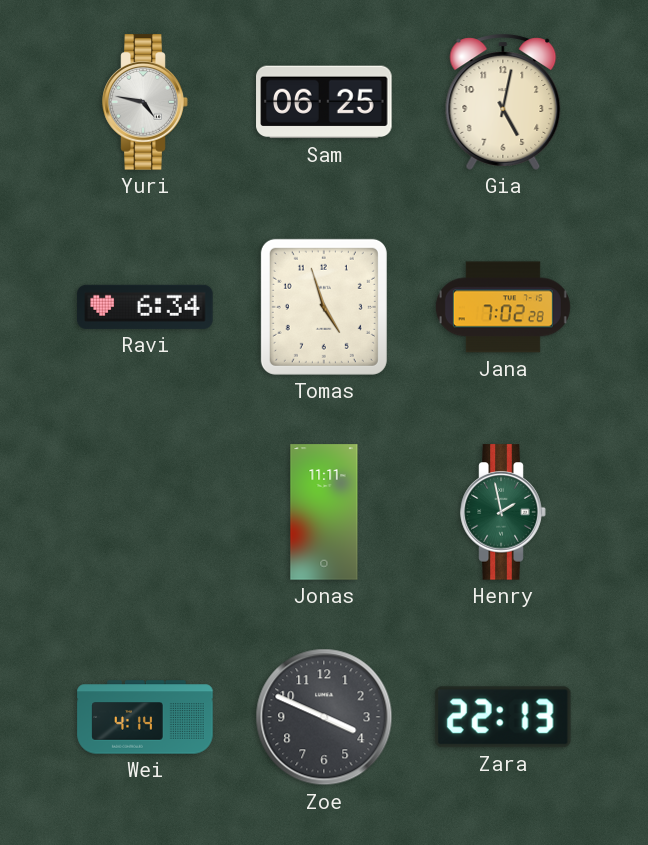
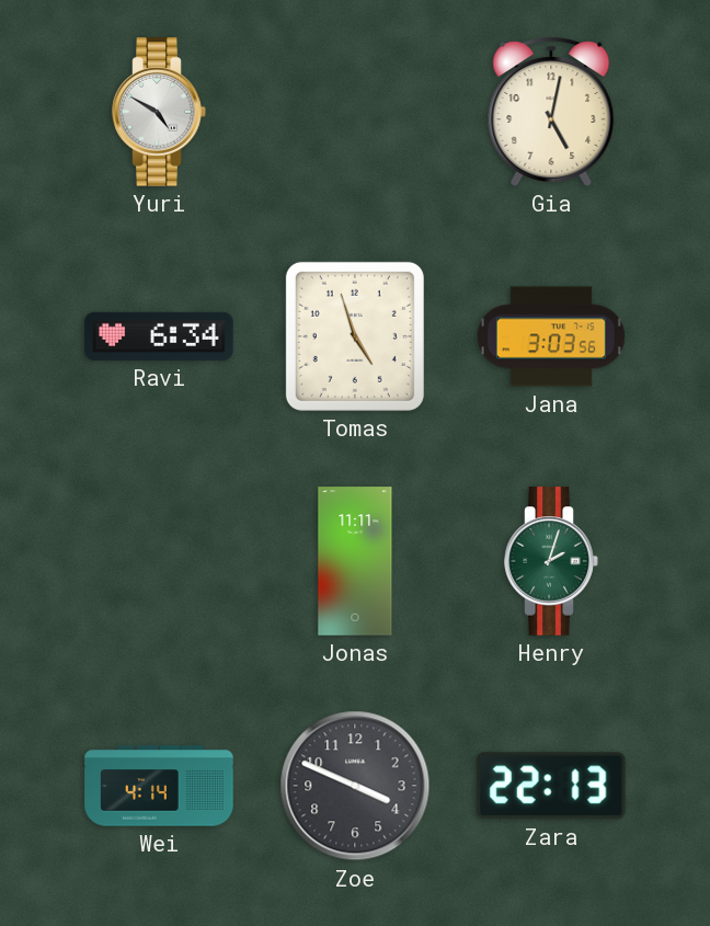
Yuri: 4:47 -> 4:50
Sam: 06:25 -> none
Jana: 7:02 -> 3:03
Henry: 1:58 -> 2:03
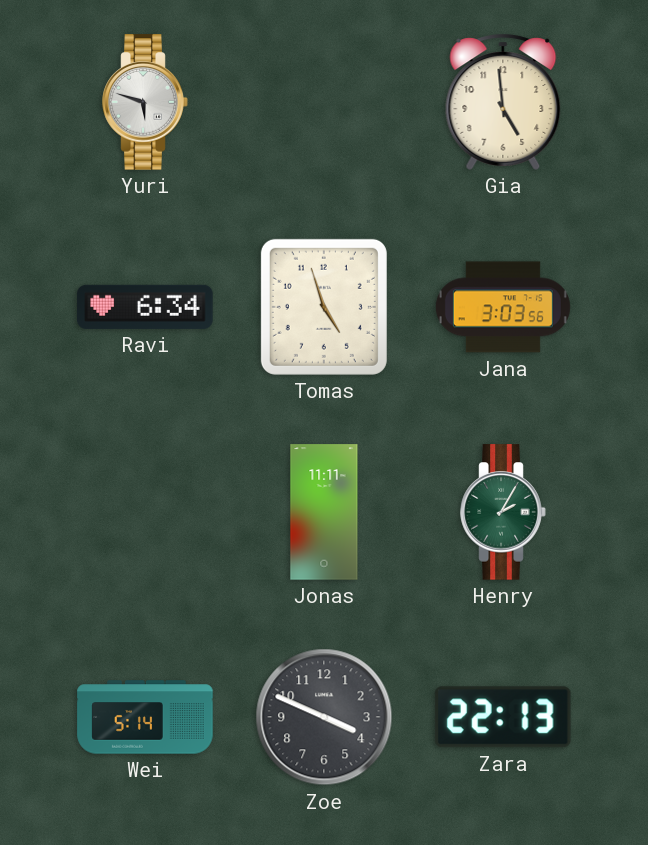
Yuri: 4:50 -> 5:48
Gia: 5:02 -> 4:59
Henry: 2:03 -> 2:05
Wei: 4:14 -> 5:14
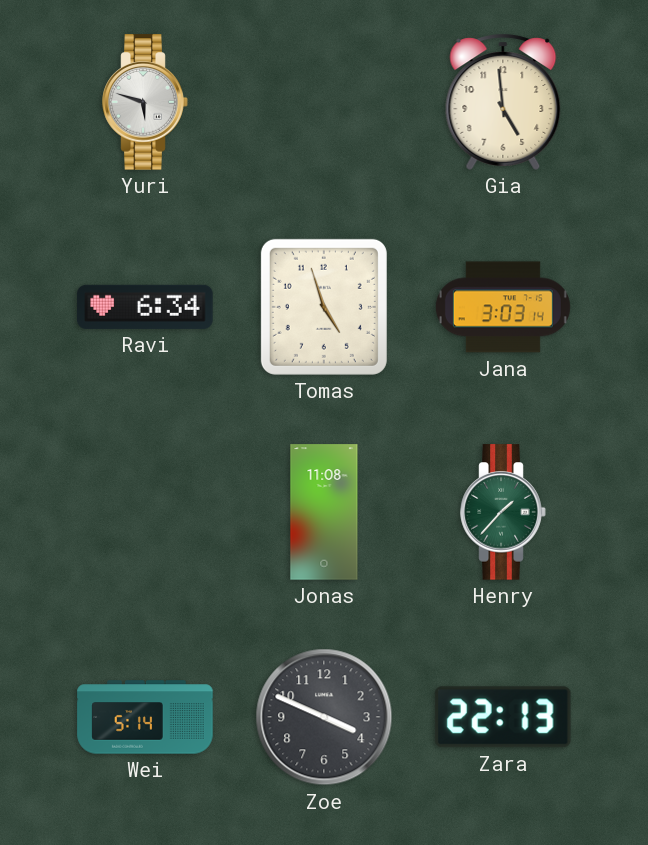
Jana: 3:03:56 -> 3:03:14
Jonas: 11:11 -> 11:08
Henry: 2:05 -> 1:37
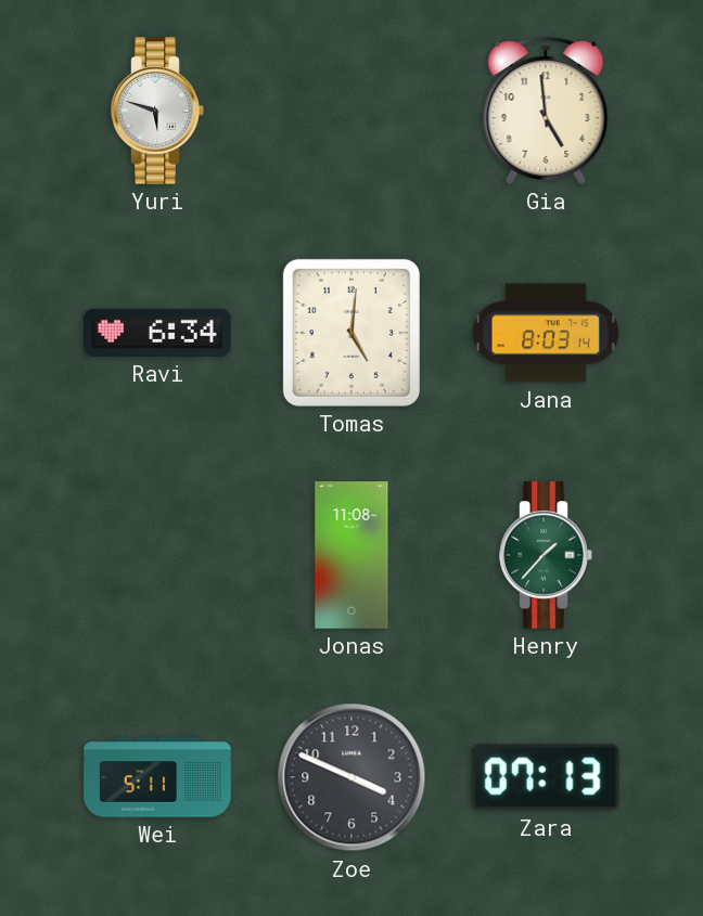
Tomas: 4:57 -> 5:01
Jana: 3:03 -> 8:03
Wei: 5:14 -> 5:11
Zara: 22:13 -> 07:13
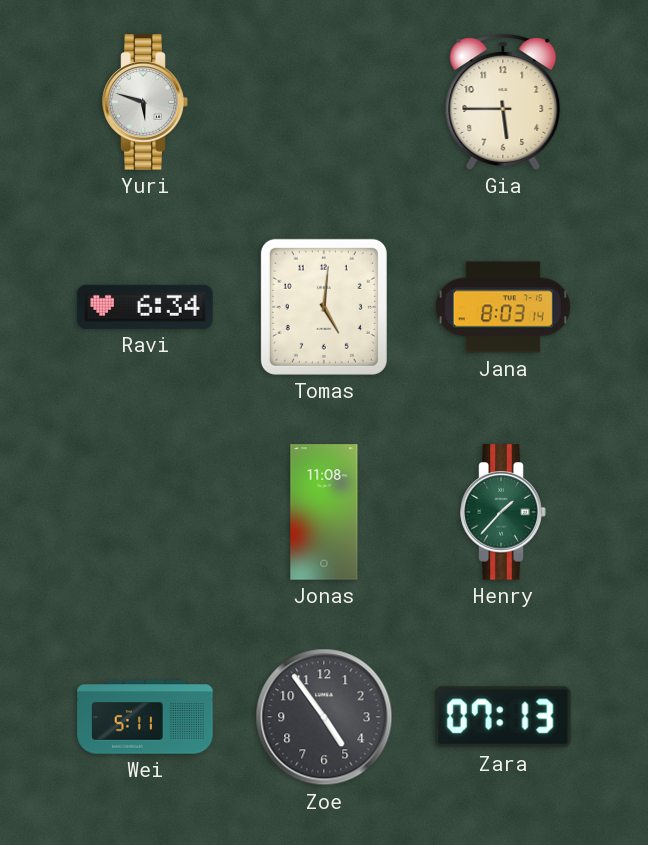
Gia: 4:59 -> 5:45
Zoe: 3:49 -> 4:54
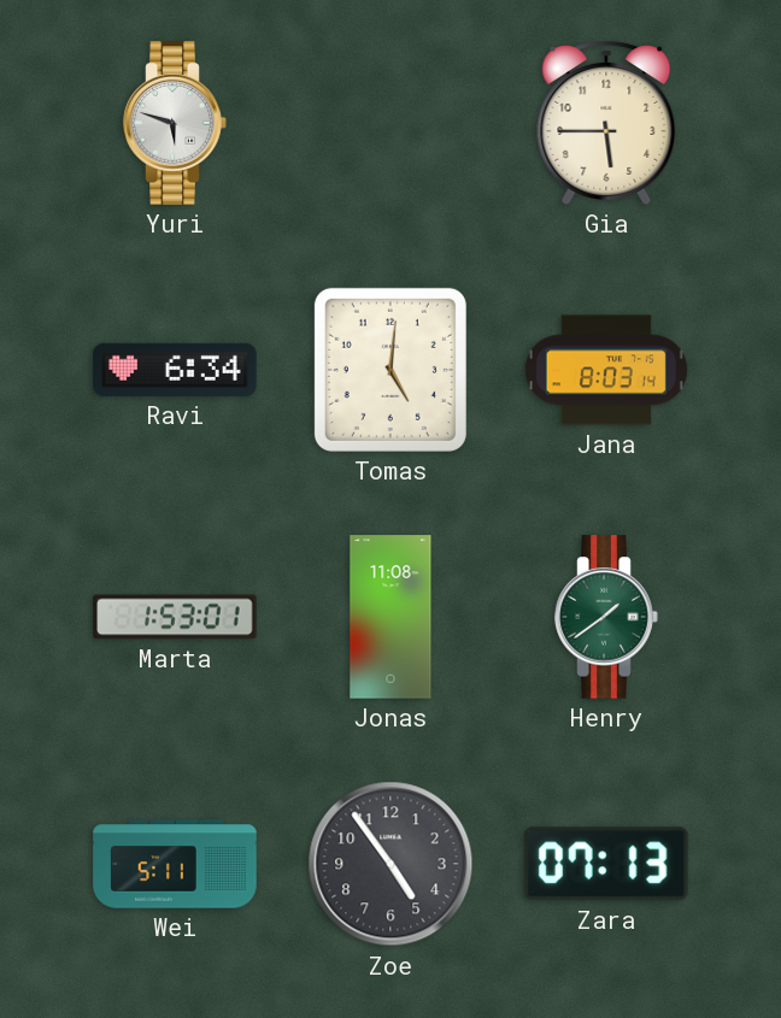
Marta: none -> 1:53
Henry: 1:37 -> 1:39
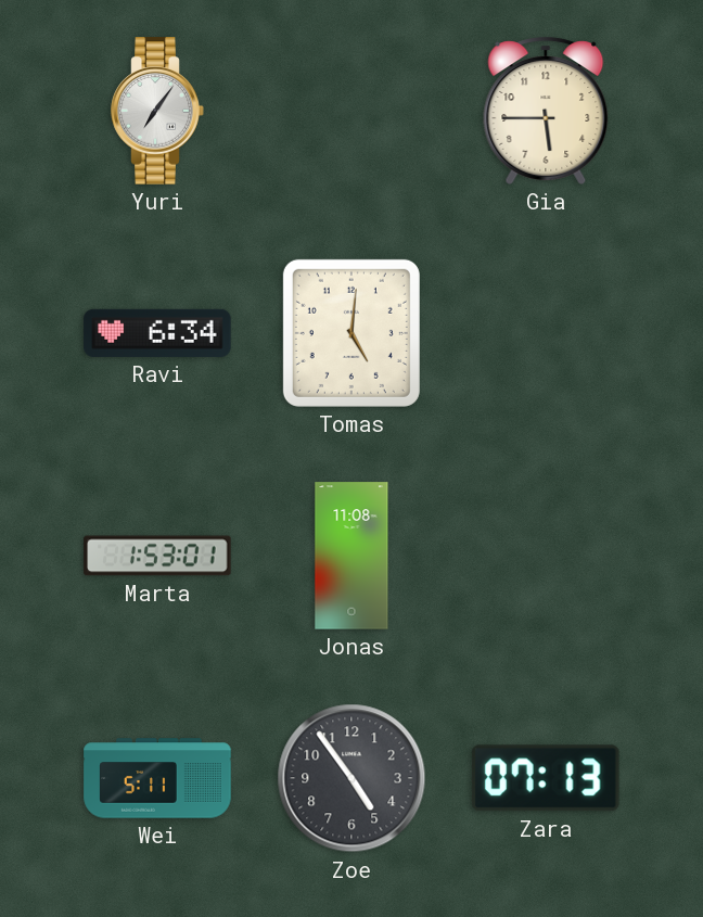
Yuri: 5:48 -> 7:06
Jana: 8:03 -> none
Henry: 1:39 -> none
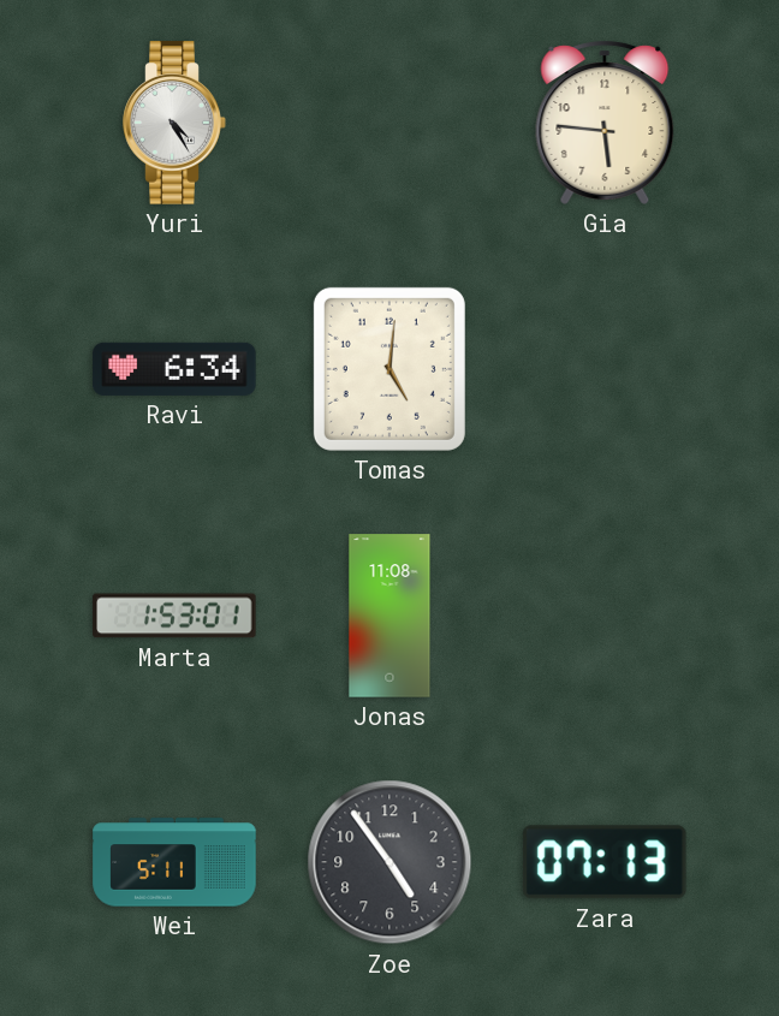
Yuri: 7:06 -> 4:25
Gia: 5:45 -> 5:46
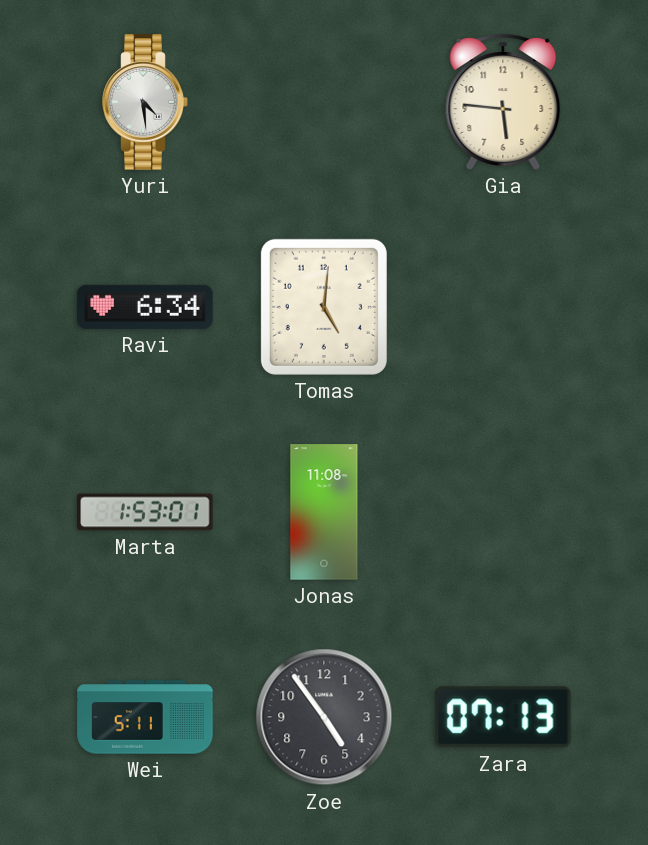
Yuri: 4:25 -> 4:29
